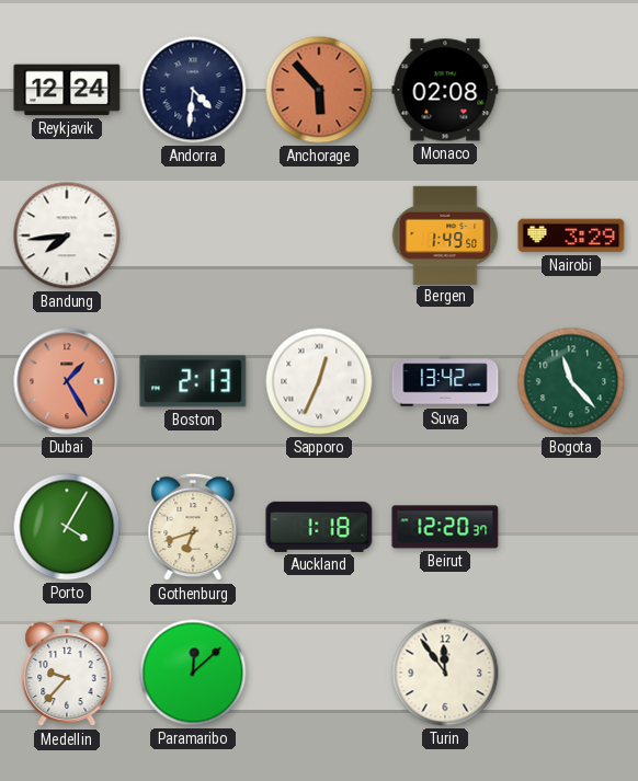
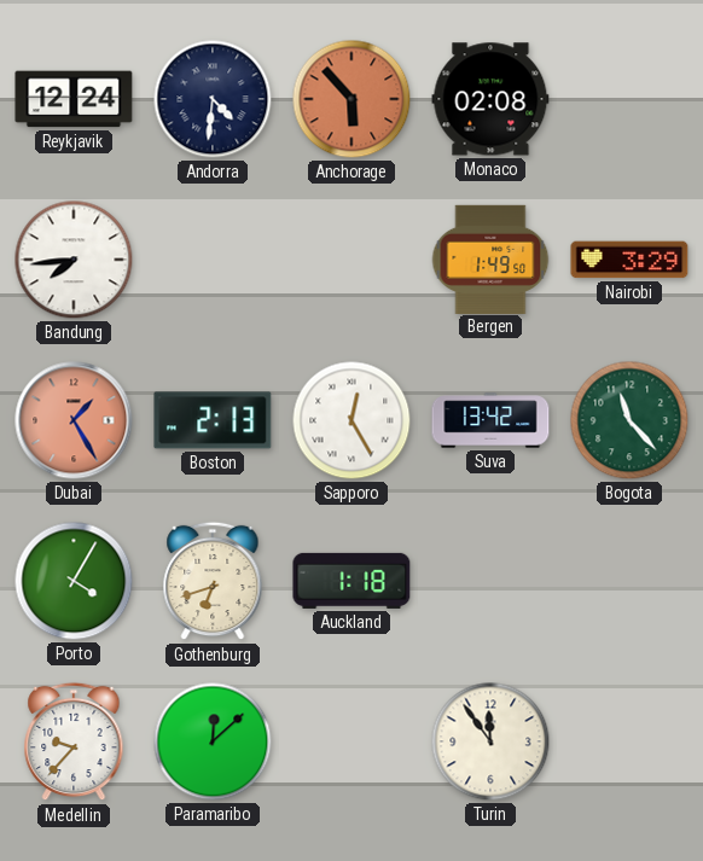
Sapporo: 12:34 -> 12:25
Beirut: 12:20 -> none
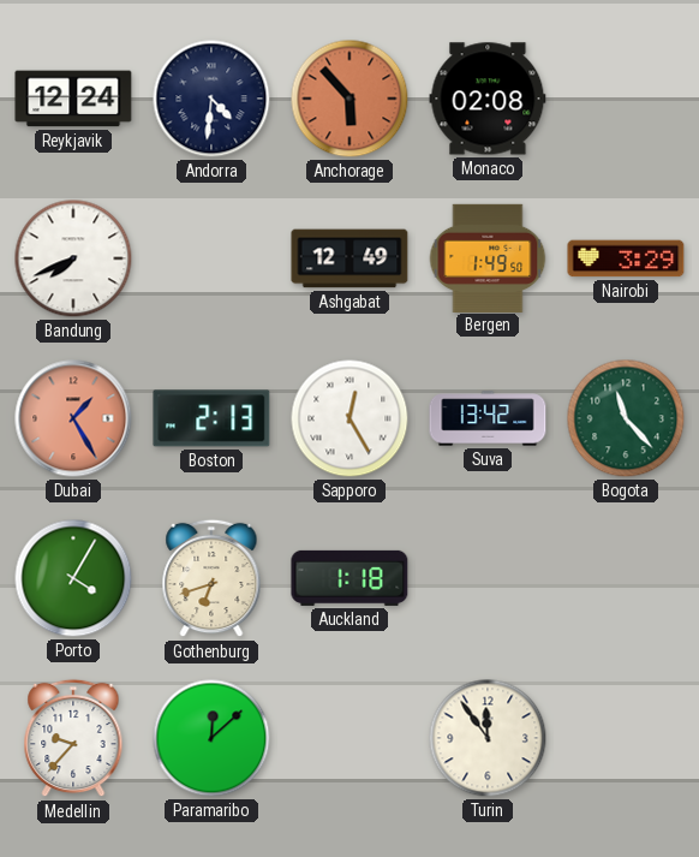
Bandung: 7:44 -> 7:41
Ashgabat: none -> 12:49
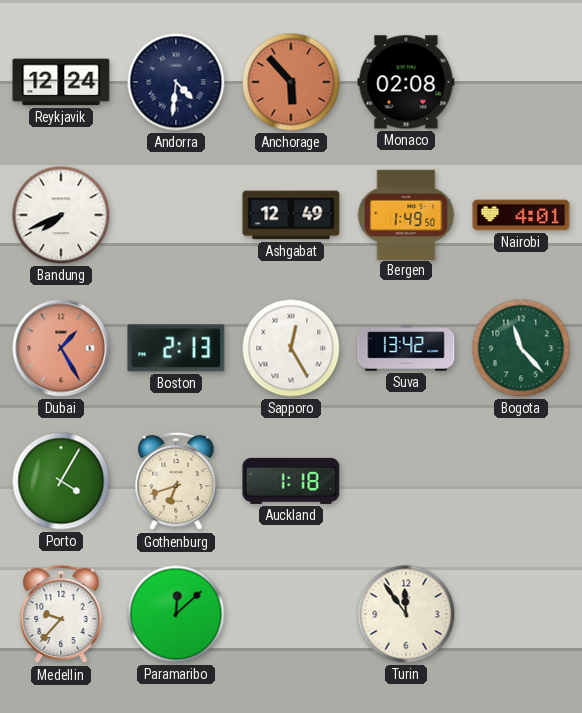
Nairobi: 3:29 -> 4:01
